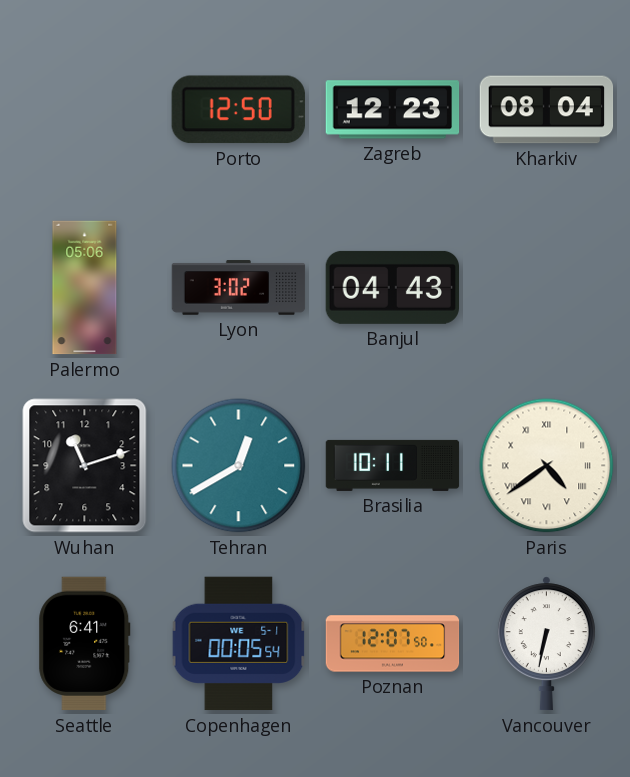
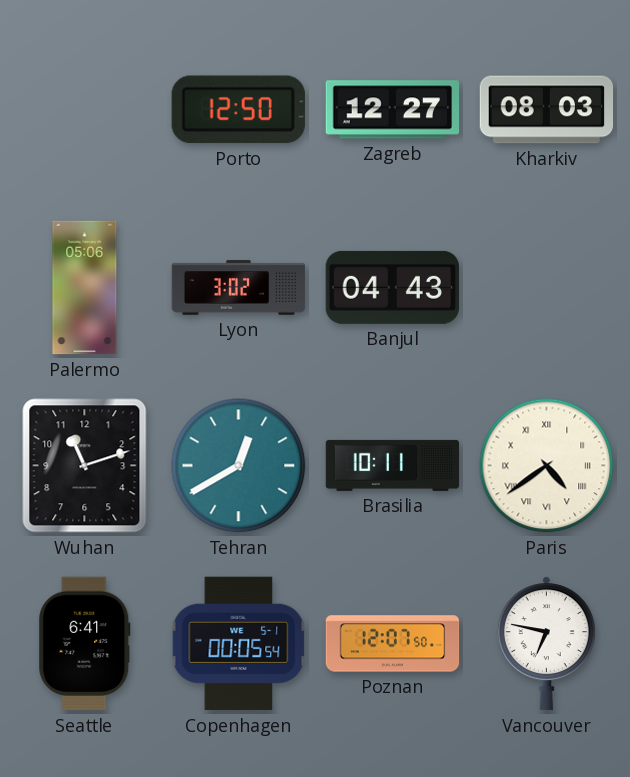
Zagreb: 12:23 -> 12:27
Kharkiv: 08:04 -> 08:03
Vancouver: 6:32 -> 6:47
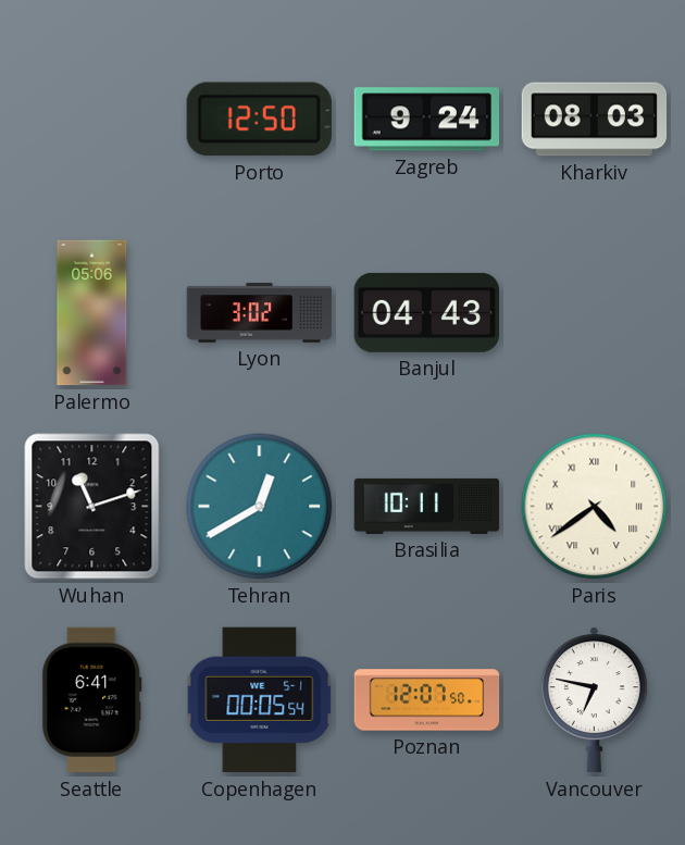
Zagreb: 12:27 -> 9:24
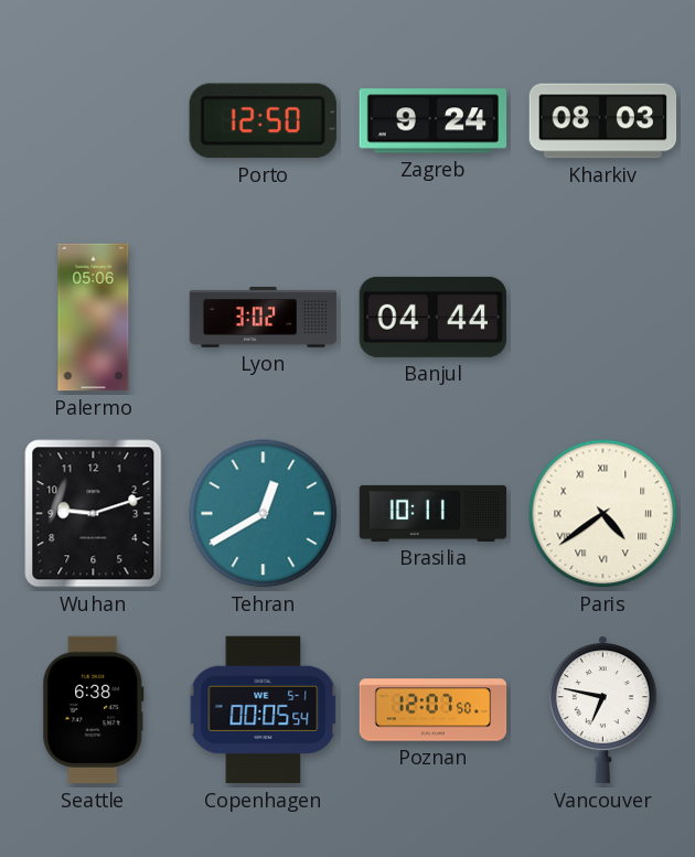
Banjul: 04:43 -> 04:44
Wuhan: 11:12 -> 9:12
Seattle: 6:41 -> 6:38
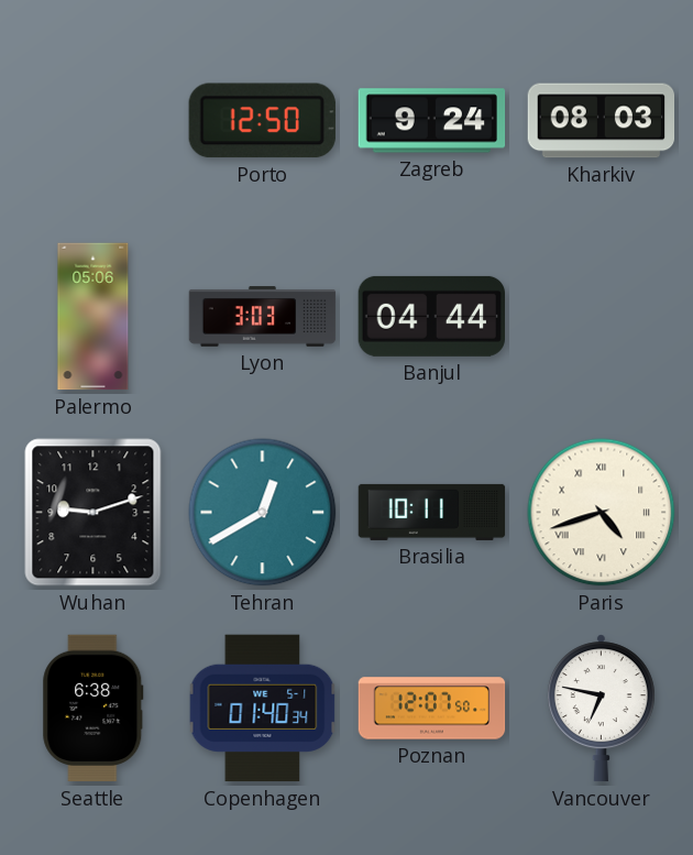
Lyon: 3:02 -> 3:03
Paris: 4:39 -> 4:42
Copenhagen: 00:05 -> 01:40
